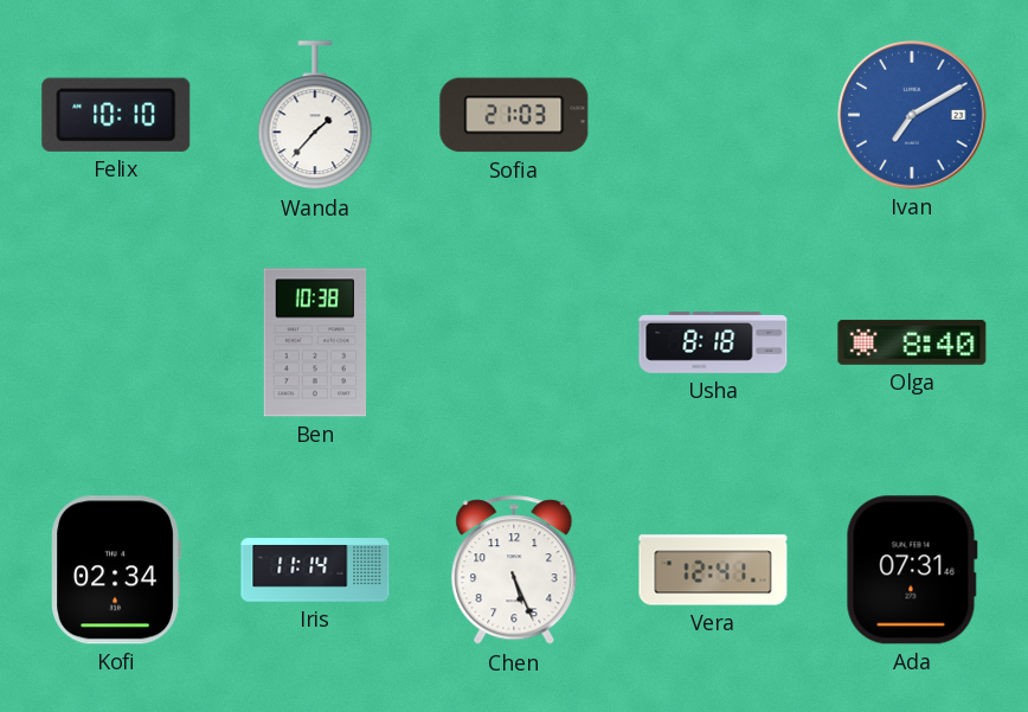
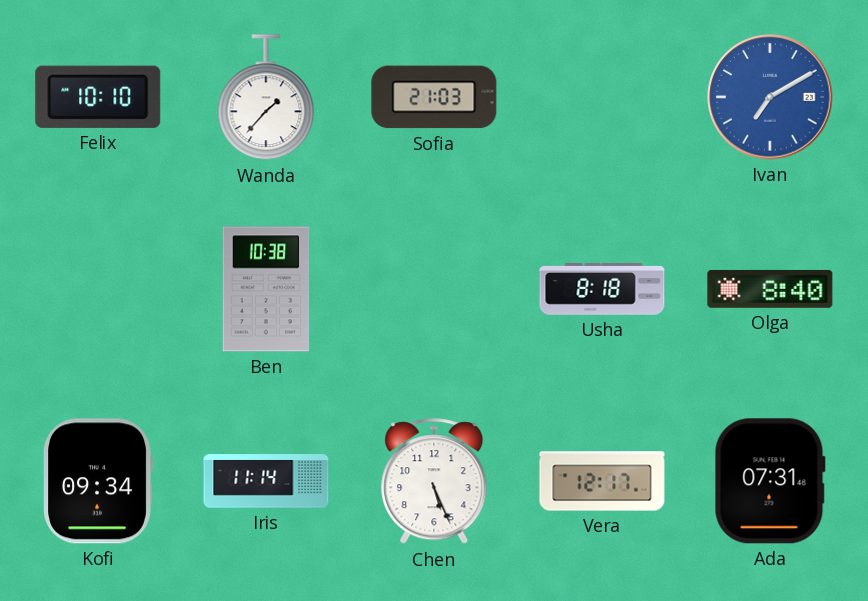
Kofi: 02:34 -> 09:34
Vera: 12:41 -> 12:17
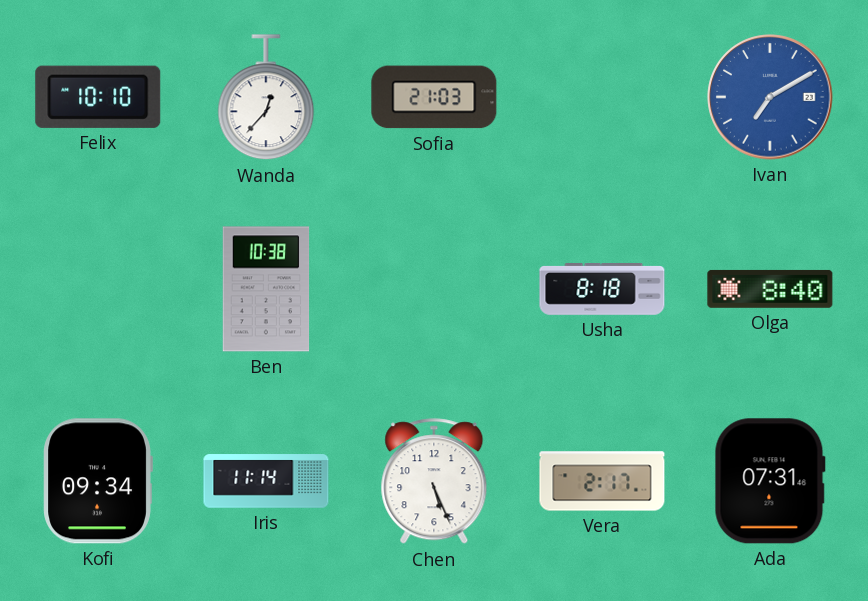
Wanda: 1:37 -> 12:37
Vera: 12:17 -> 2:17
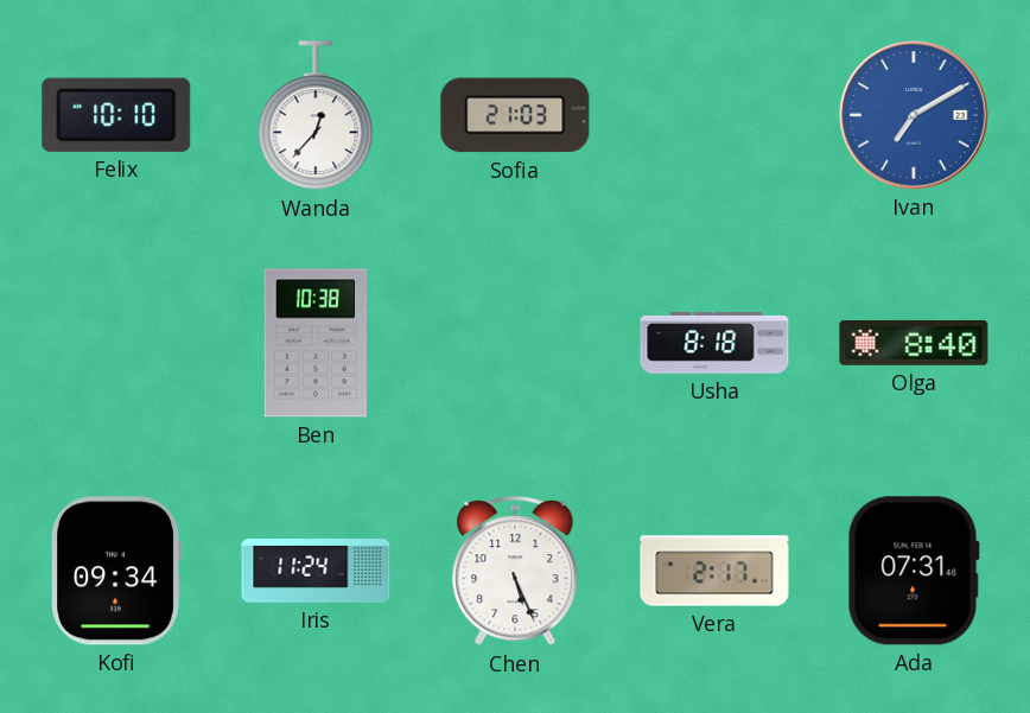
Iris: 11:14 -> 11:24
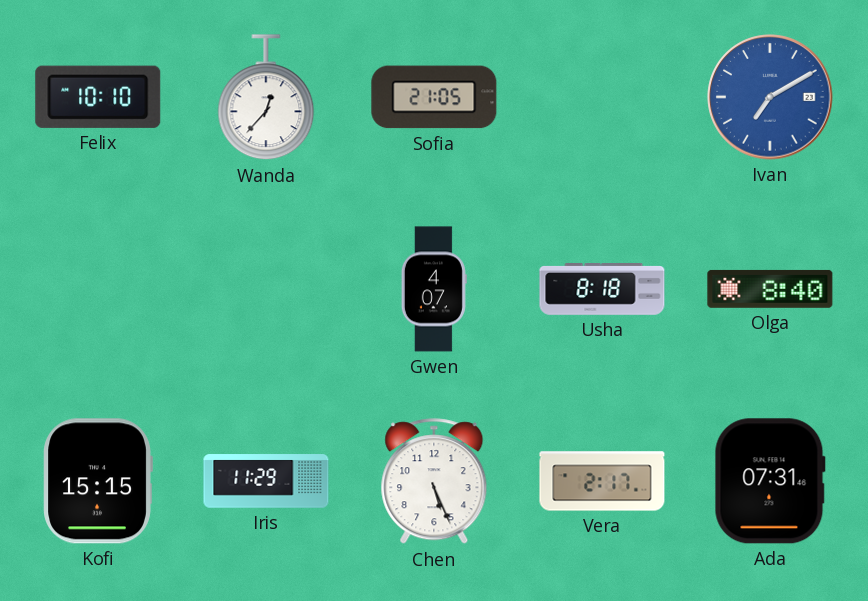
Sofia: 21:03 -> 21:05
Ben: 10:38 -> none
Gwen: none -> 4:07
Kofi: 09:34 -> 15:15
Iris: 11:24 -> 11:29
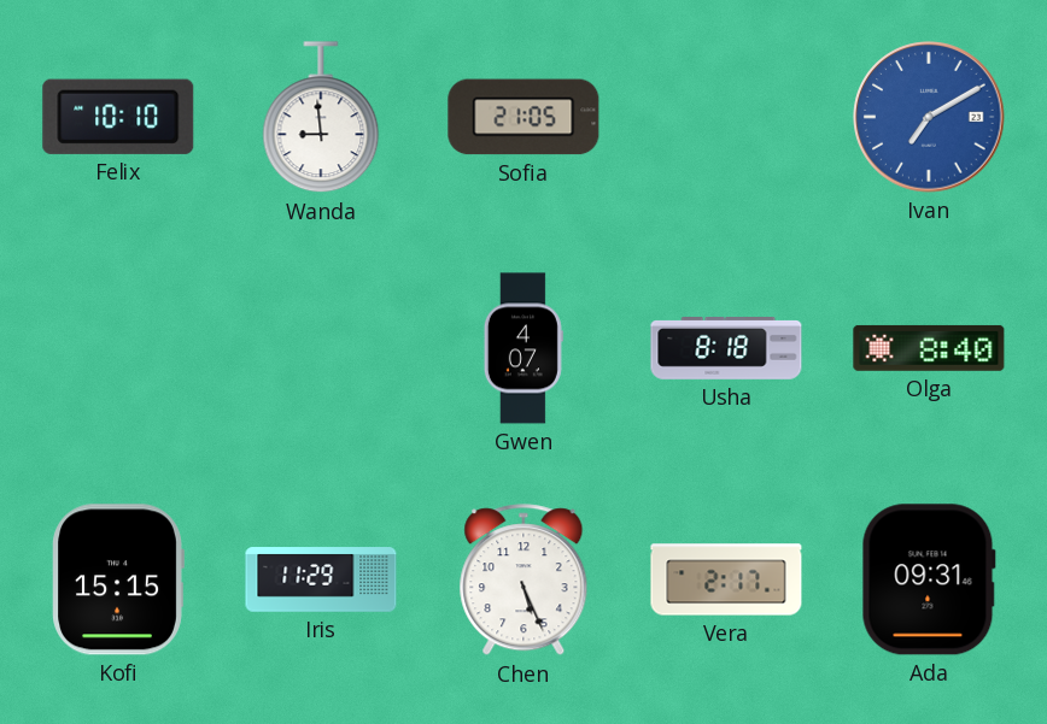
Wanda: 12:37 -> 8:59
Ada: 07:31 -> 09:31
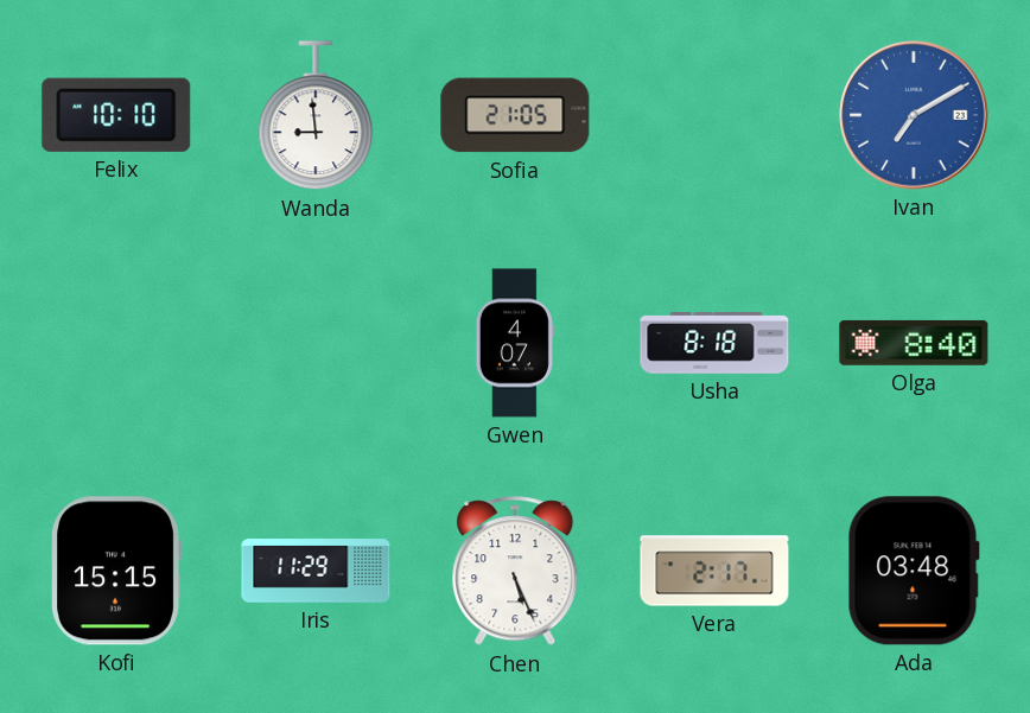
Ada: 09:31 -> 03:48
